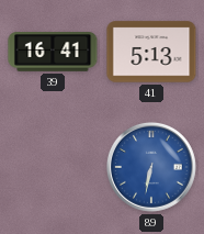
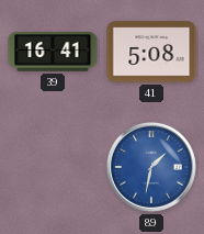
41: 5:13 -> 5:08
89: 6:32 -> 1:32
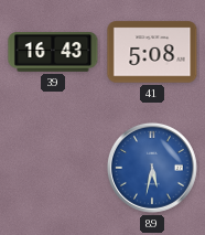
39: 16:41 -> 16:43
89: 1:32 -> 5:32
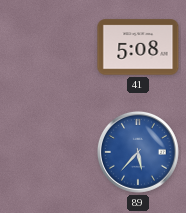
39: 16:43 -> none
89: 5:32 -> 5:37
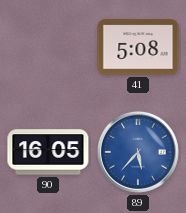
90: none -> 16:05
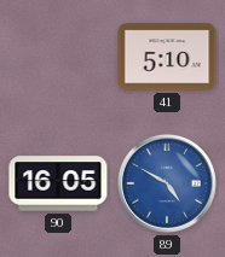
41: 5:08 -> 5:10
89: 5:37 -> 4:50
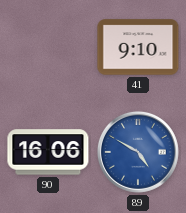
41: 5:10 -> 9:10
90: 16:05 -> 16:06
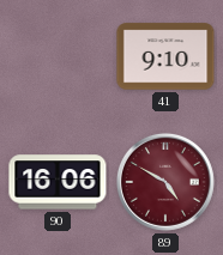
89 dial: blue -> burgundy
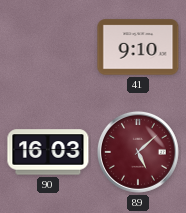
90: 16:06 -> 16:03
89: 4:50 -> 5:08
